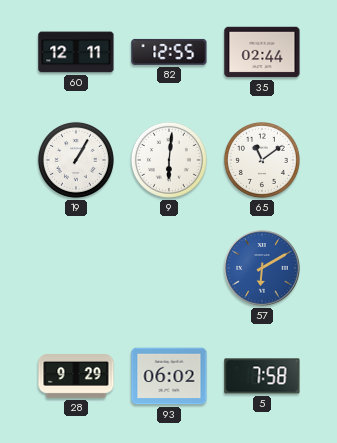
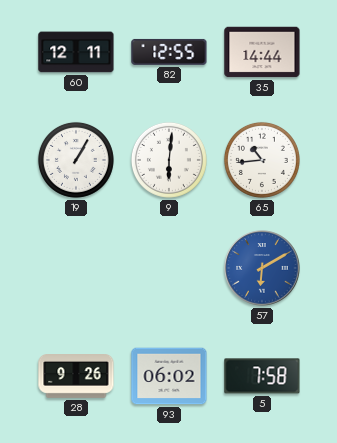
35: 02:44 -> 14:44
65: 11:09 -> 10:44
28: 9:29 -> 9:26
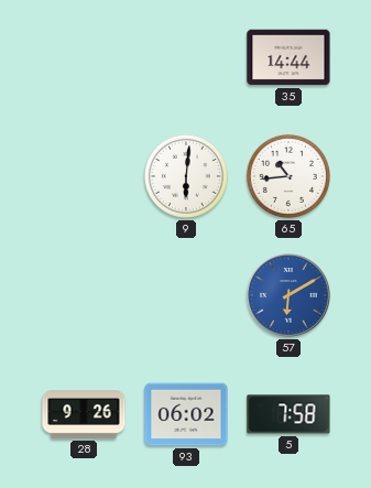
60: 12:11 -> none
82: 12:55 -> none
19: 1:05 -> none
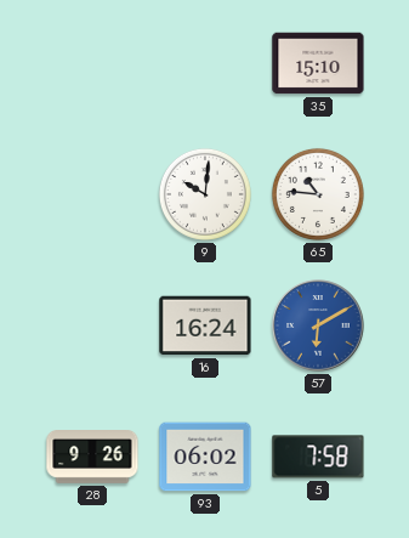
35: 14:44 -> 15:10
9: 6:01 -> 10:01
65: 10:44 -> 10:46
16: none -> 16:24
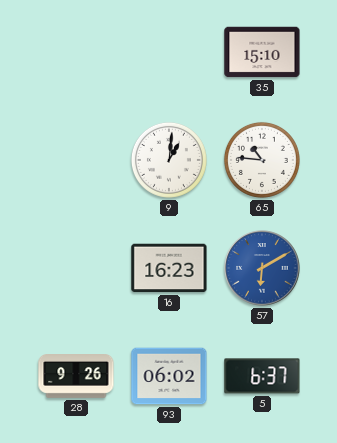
9: 10:01 -> 1:01
16: 16:24 -> 16:23
5: 7:58 -> 6:37
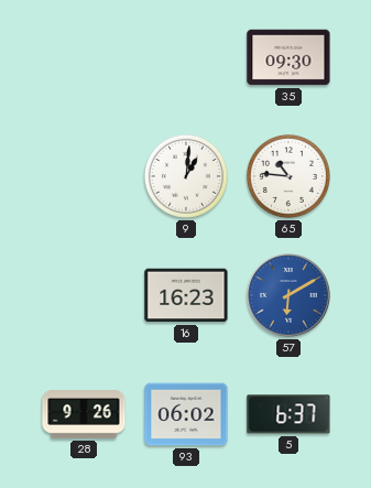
35: 15:10 -> 09:30
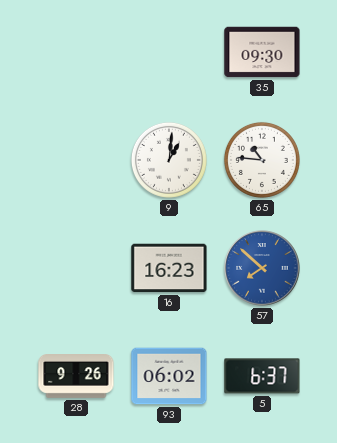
57: 6:10 -> 7:52
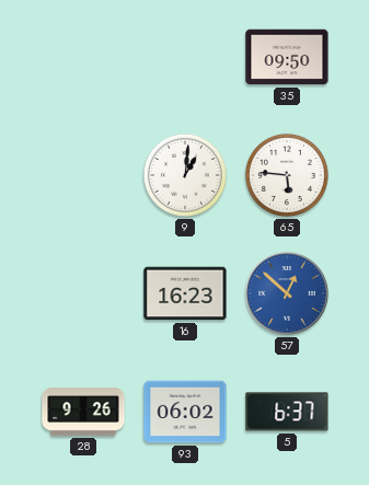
35: 09:30 -> 09:50
65: 10:46 -> 5:46
57: 7:52 -> 12:52
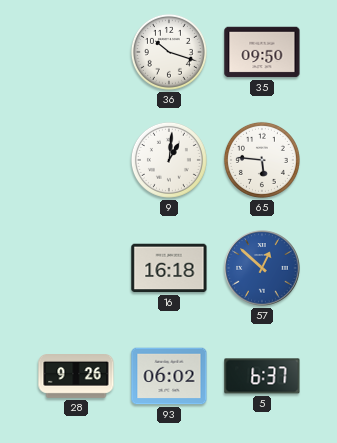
36: none -> 10:18
16: 16:23 -> 16:18
